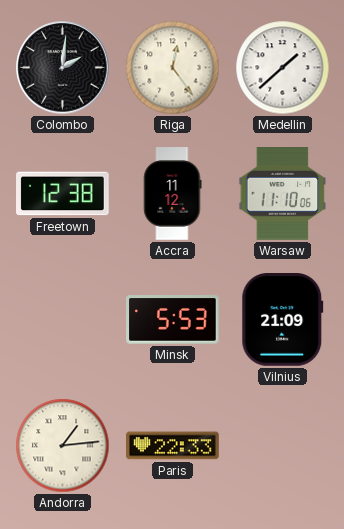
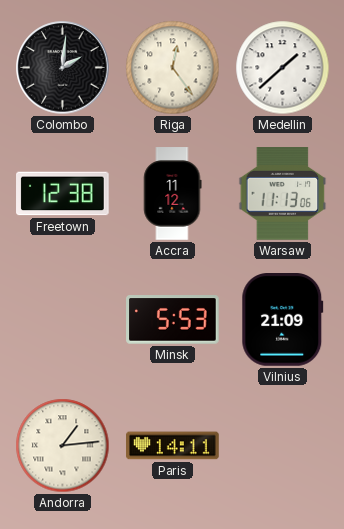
Warsaw: 11:10 -> 11:13
Paris: 22:33 -> 14:11
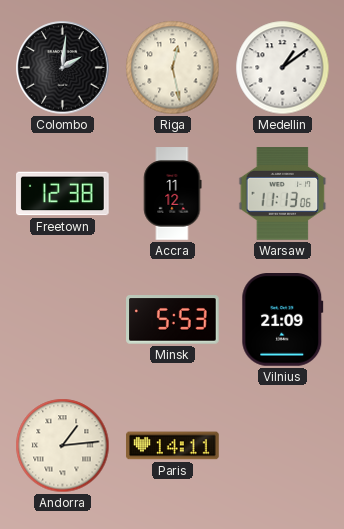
Riga: 12:24 -> 12:28
Medellin: 1:38 -> 1:09
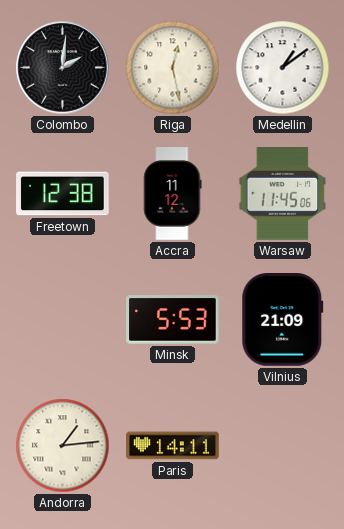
Warsaw: 11:13 -> 11:45
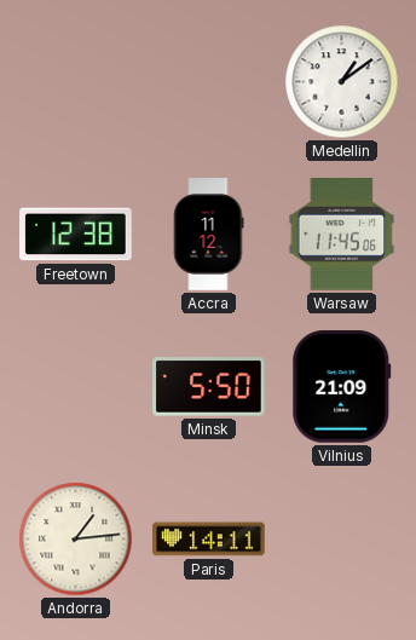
Colombo: 2:01 -> none
Riga: 12:28 -> none
Minsk: 5:53 -> 5:50
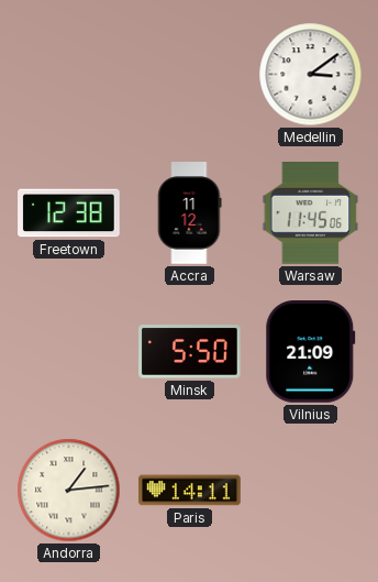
Medellin: 1:09 -> 3:09
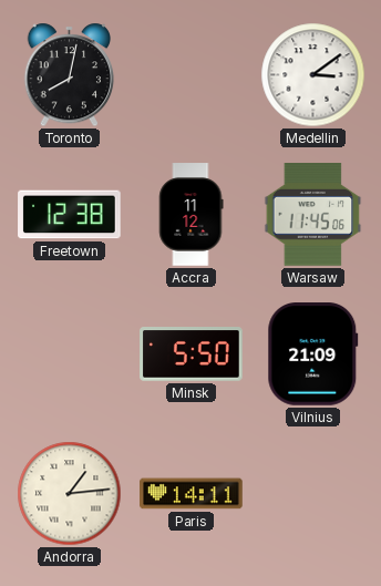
Toronto: none -> 8:02
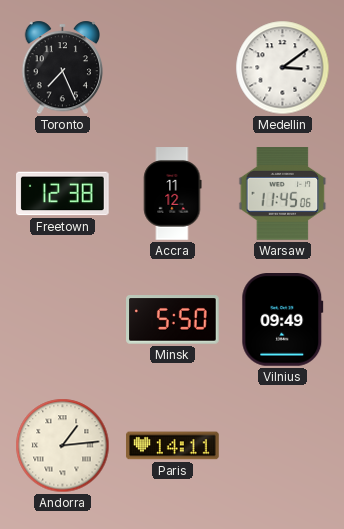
Toronto: 8:02 -> 7:26
Vilnius: 21:09 -> 09:49
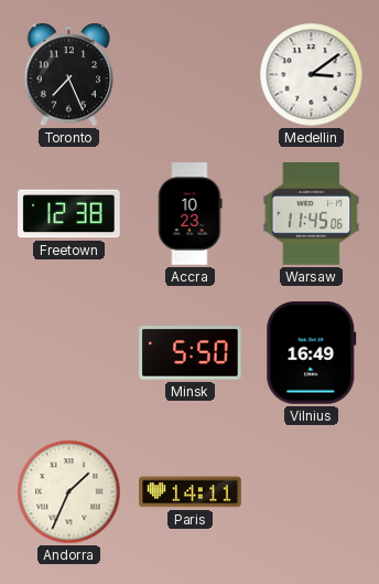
Accra: 11:12 -> 10:23
Vilnius: 09:49 -> 16:49
Andorra: 1:14 -> 1:34
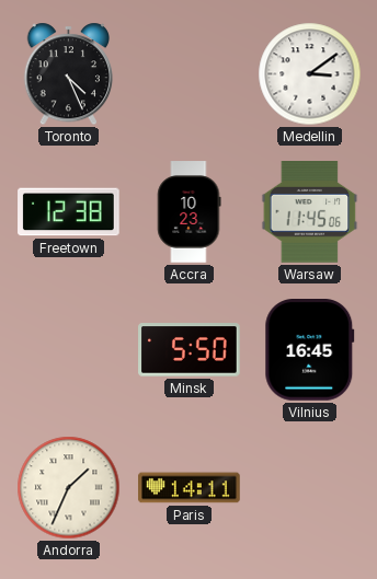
Toronto: 7:26 -> 4:26
Vilnius: 16:49 -> 16:45
